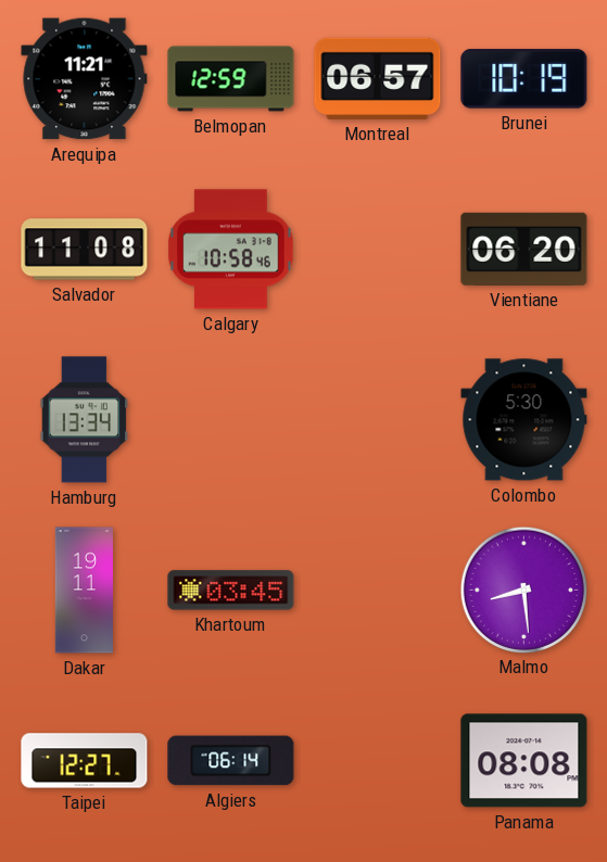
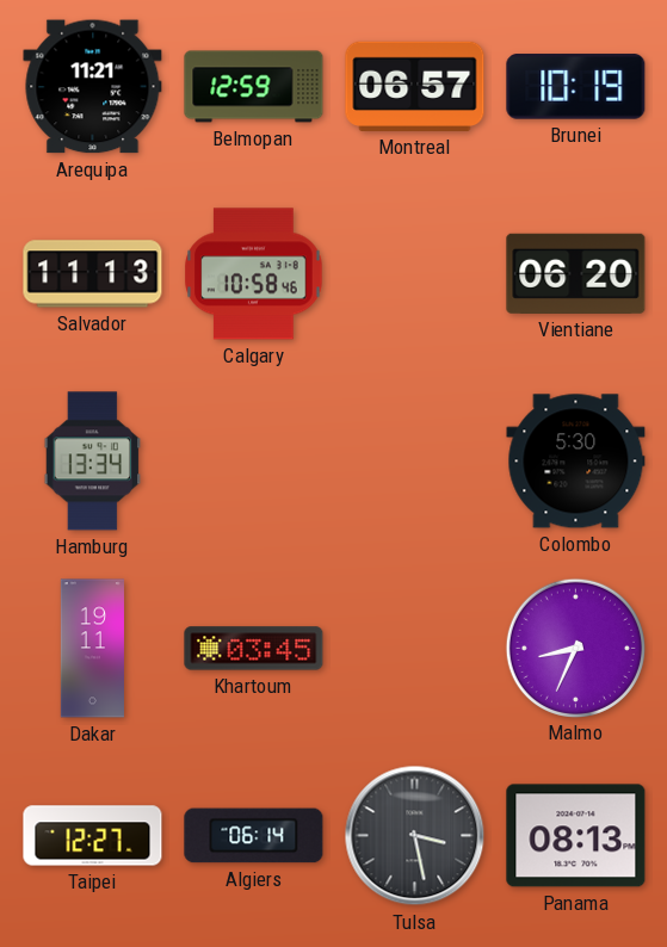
Salvador: 11:08 -> 11:13
Malmo: 8:29 -> 8:34
Tulsa: none -> 3:28
Panama: 08:08 -> 08:13
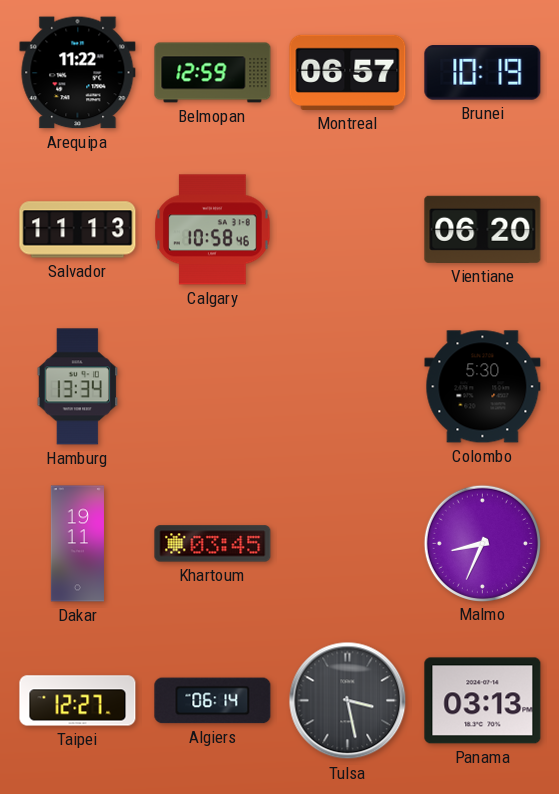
Arequipa: 11:21 -> 11:22
Panama: 08:13 -> 03:13
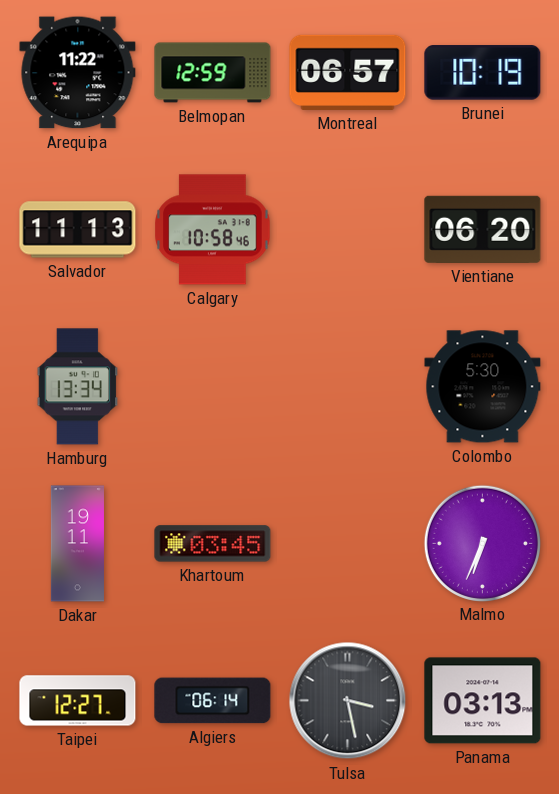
Malmo: 8:34 -> 6:34
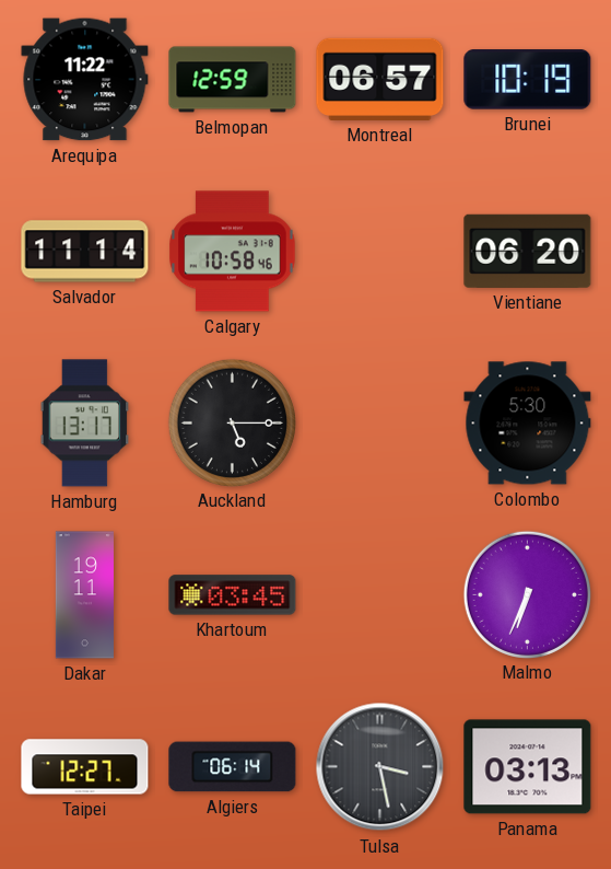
Salvador: 11:13 -> 11:14
Hamburg: 13:34 -> 13:17
Auckland: none -> 5:15
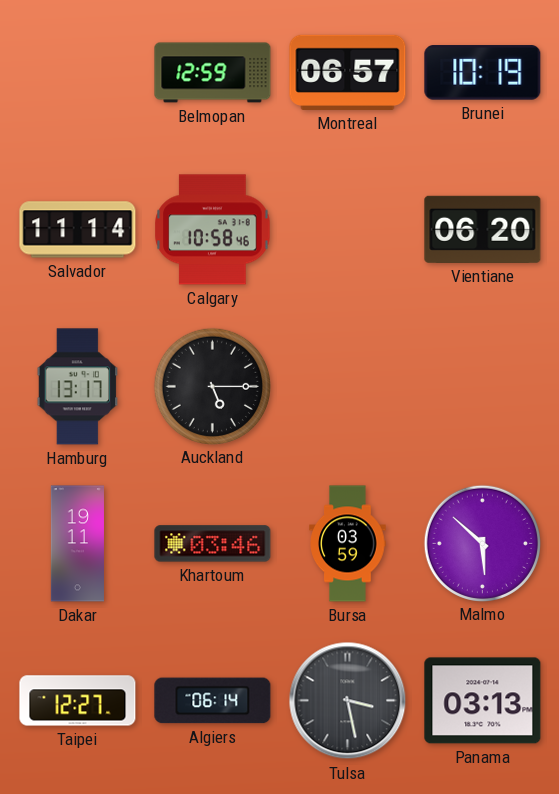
Arequipa: 11:22 -> none
Colombo: 5:30 -> none
Khartoum: 03:45 -> 03:46
Bursa: none -> 03:59
Malmo: 6:34 -> 5:52
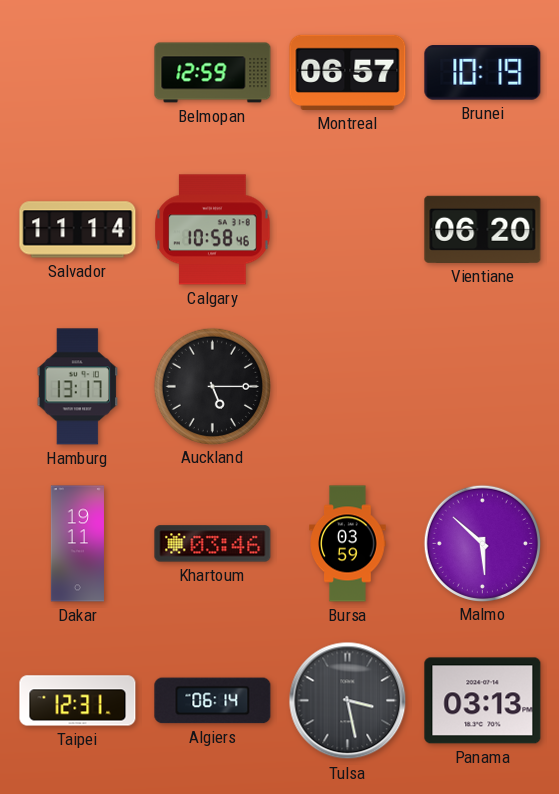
Taipei: 12:27 -> 12:31
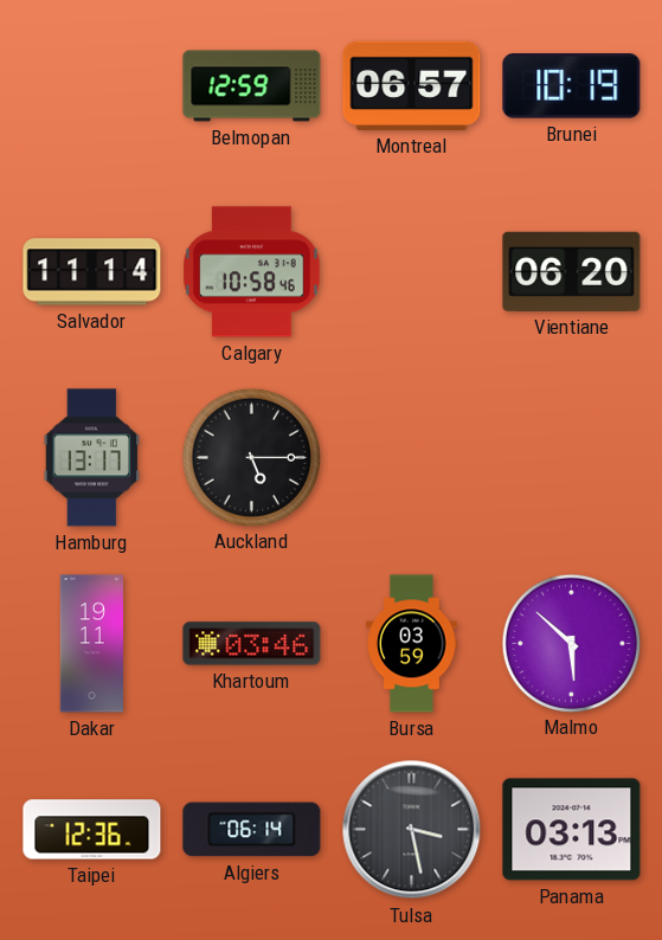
Taipei: 12:31 -> 12:36
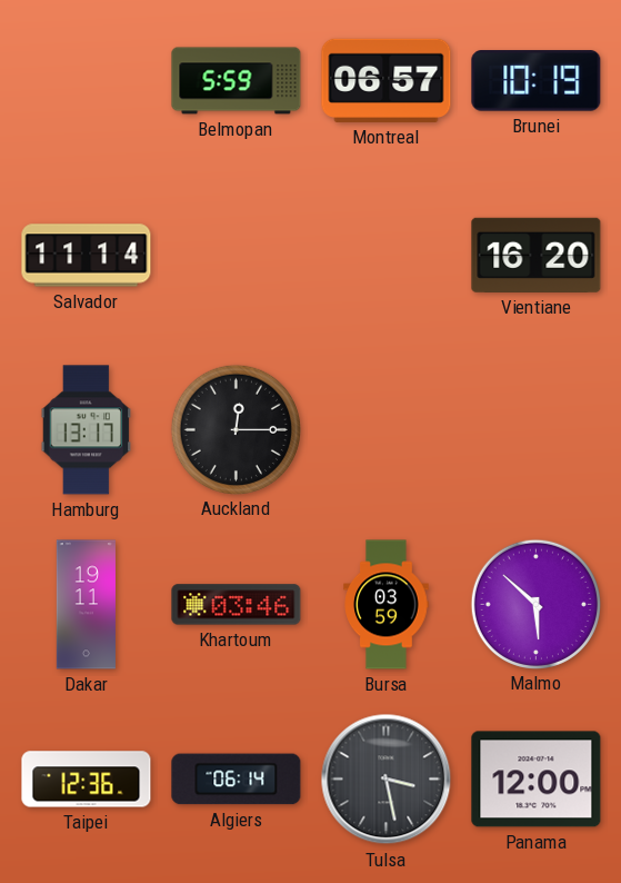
Belmopan: 12:59 -> 5:59
Calgary: 10:58 -> none
Vientiane: 06:20 -> 16:20
Auckland: 5:15 -> 12:15
Panama: 03:13 -> 12:00
